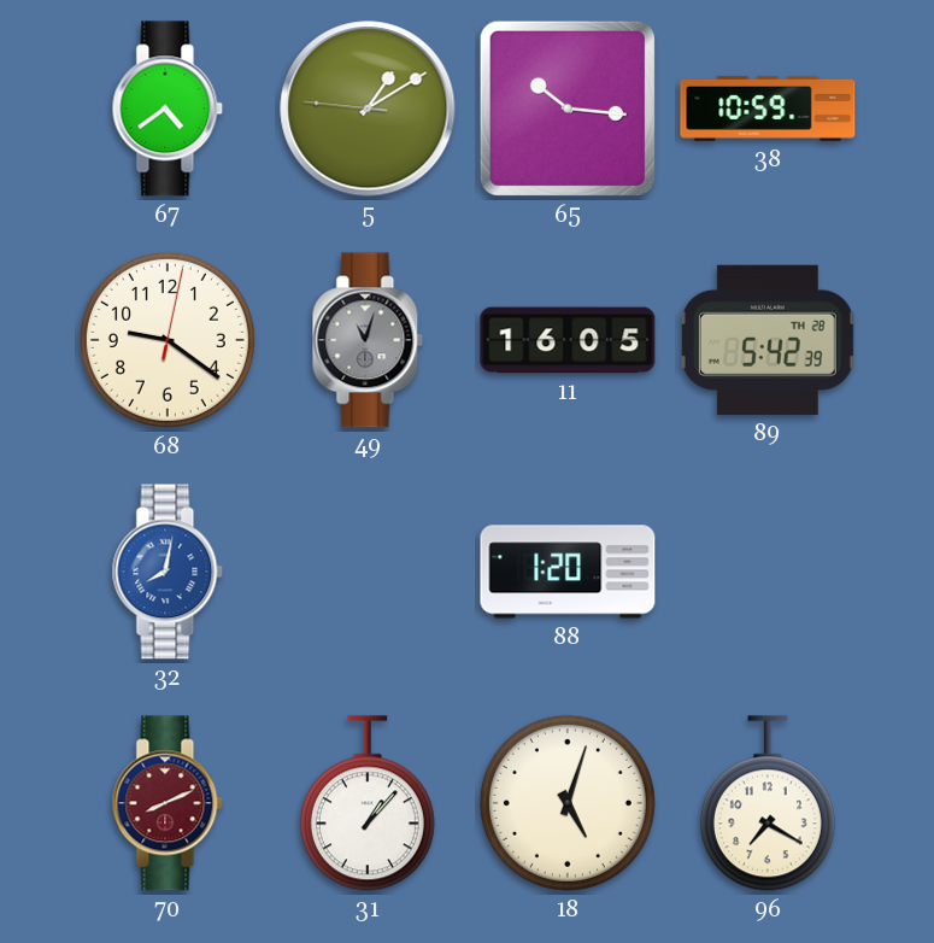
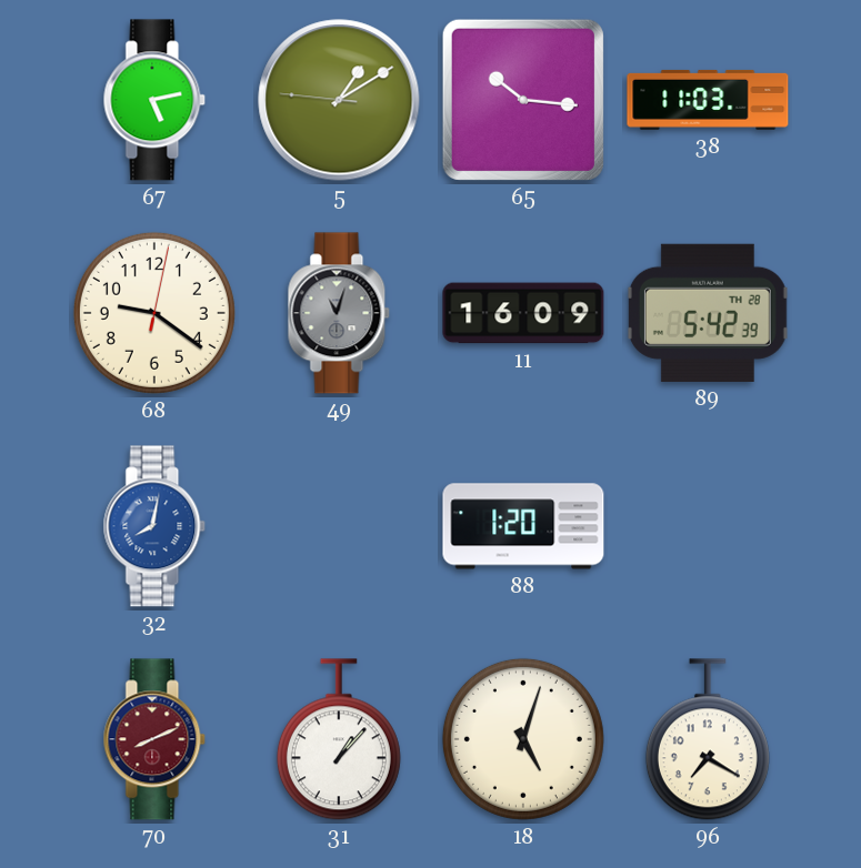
67: 4:39 -> 5:13
38: 10:59 -> 11:03
11: 16:05 -> 16:09
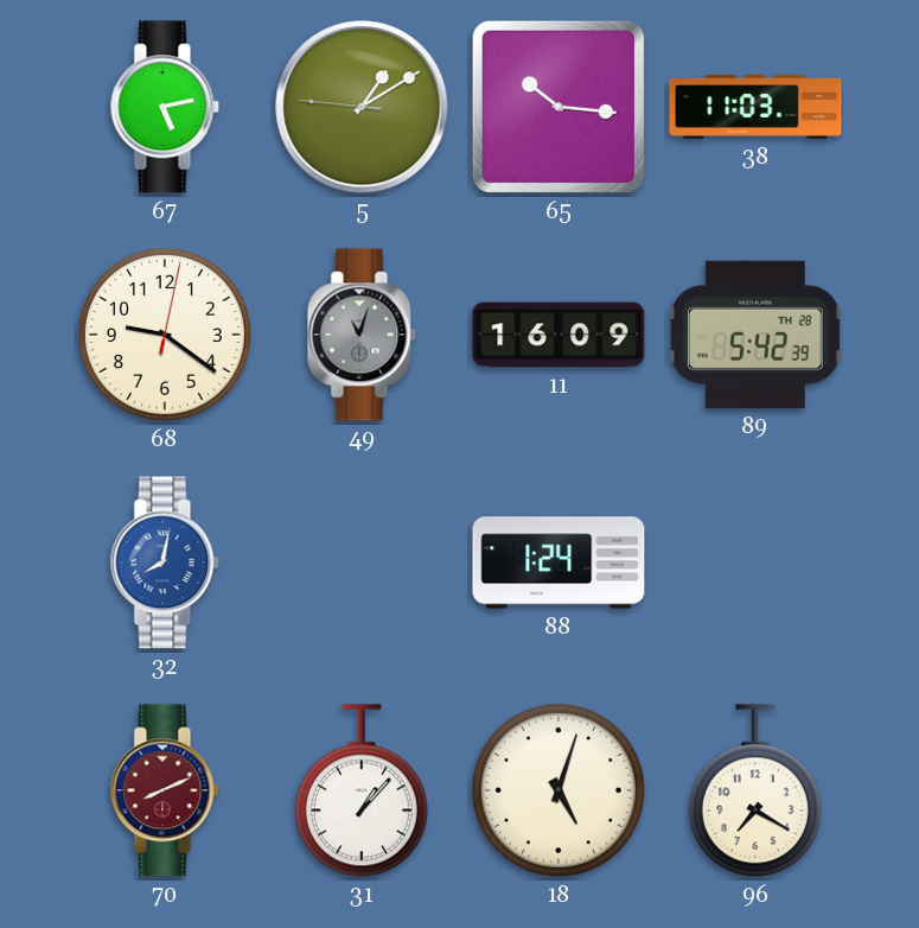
88: 1:20 -> 1:24
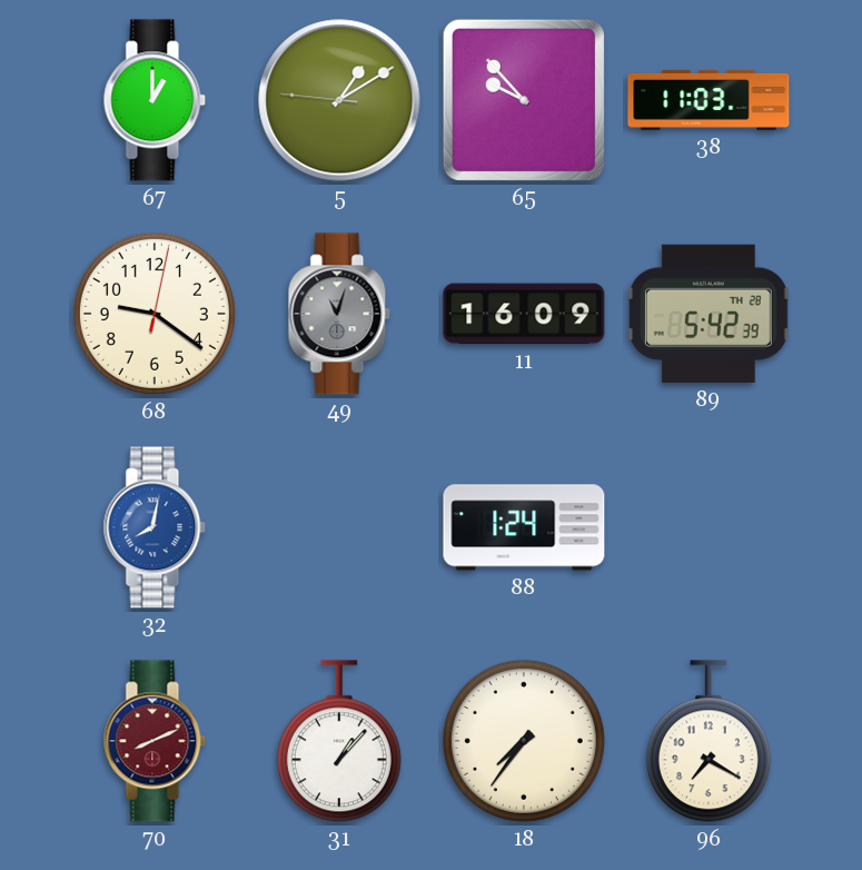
67: 5:13 -> 1:00
65: 10:16 -> 9:53
18: 5:03 -> 7:36
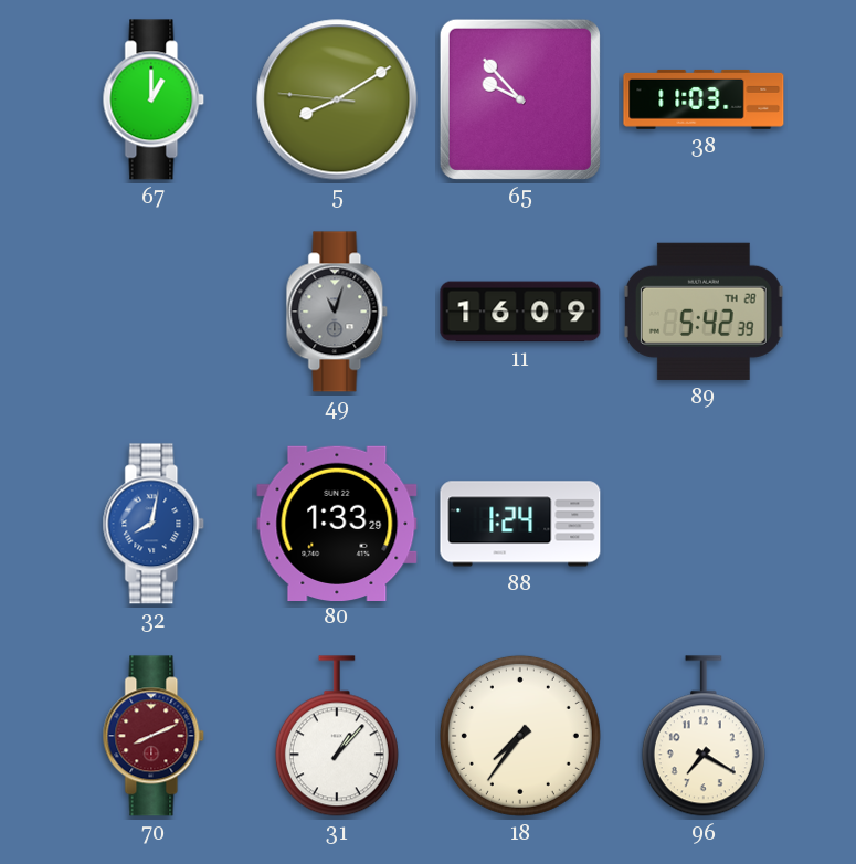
5: 1:09 -> 8:09
68: 9:21 -> none
80: none -> 1:33
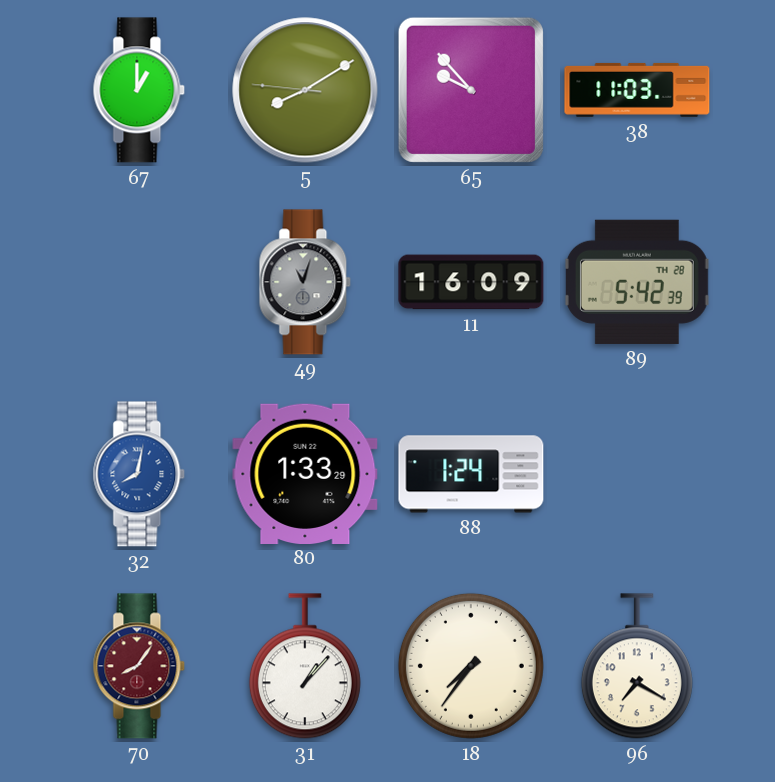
70: 8:11 -> 8:06
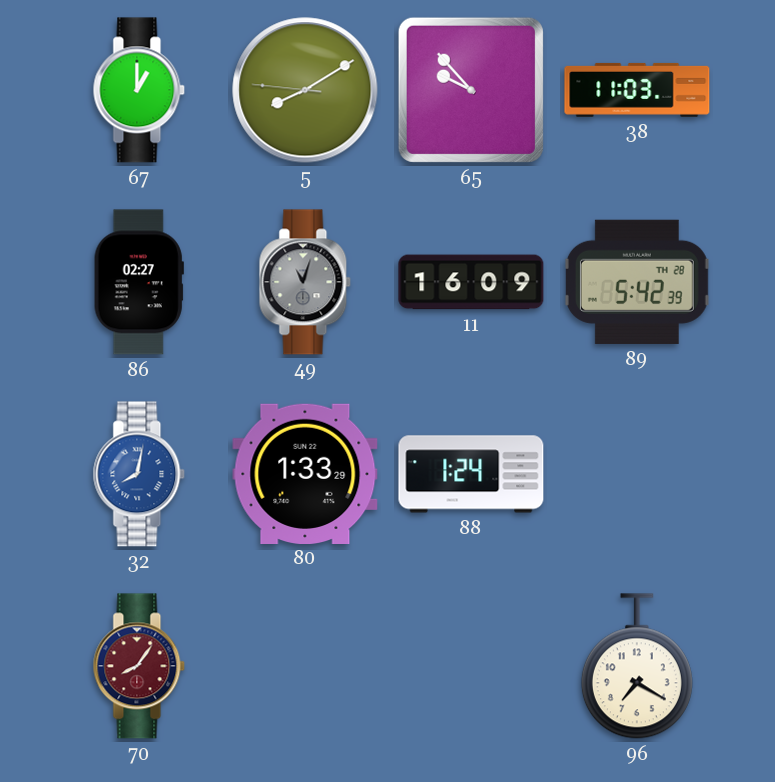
86: none -> 02:27
31: 1:07 -> none
18: 7:36 -> none
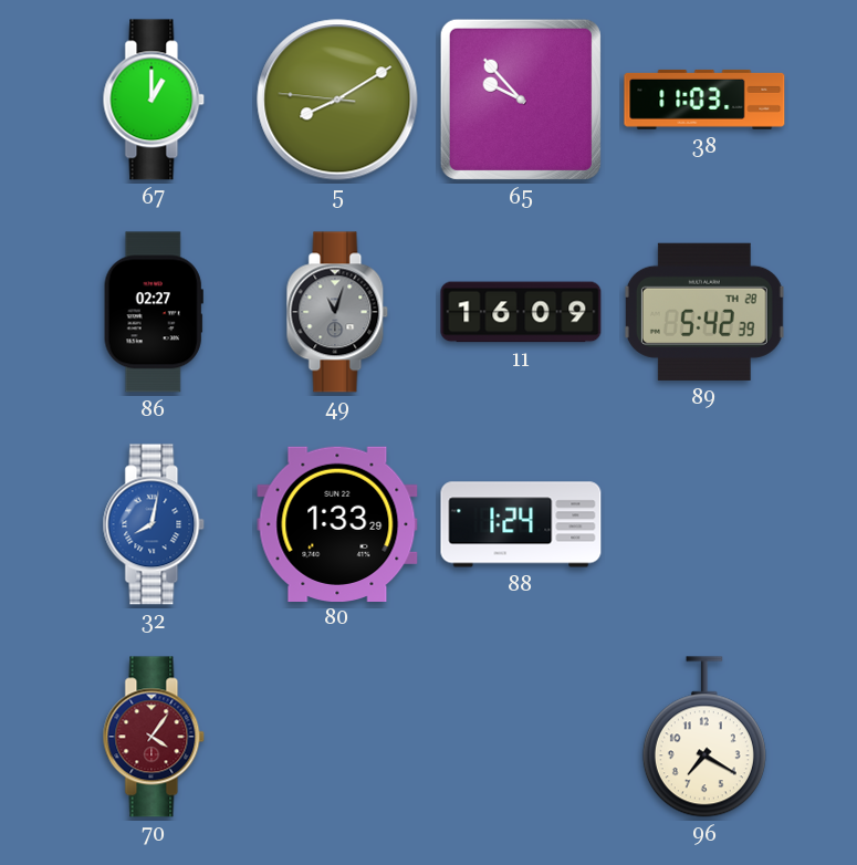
70: 8:06 -> 4:06
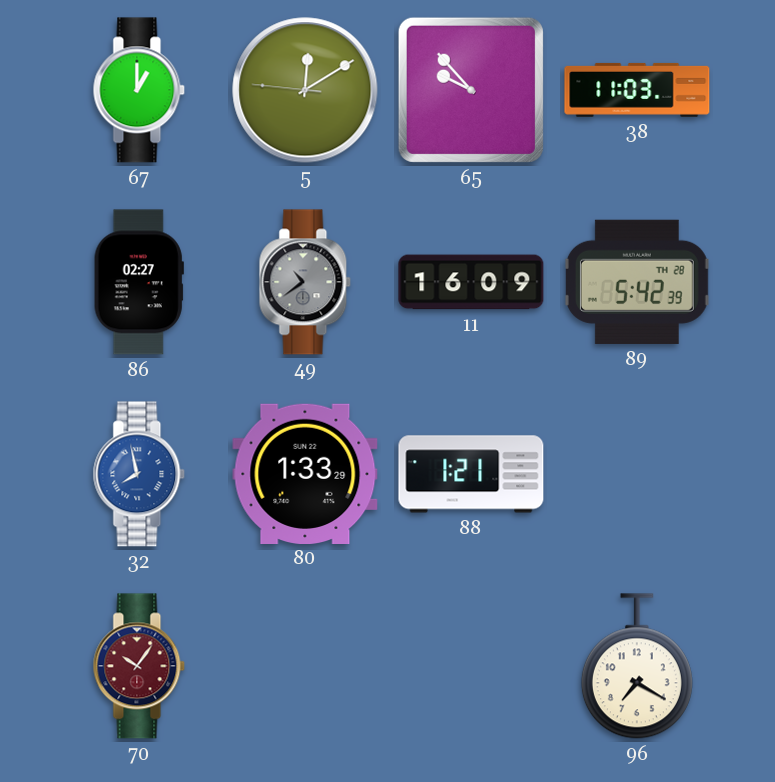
5: 8:09 -> 12:09
49: 11:03 -> 10:39
32: 8:02 -> 7:58
88: 1:24 -> 1:21
70: 4:06 -> 10:06
